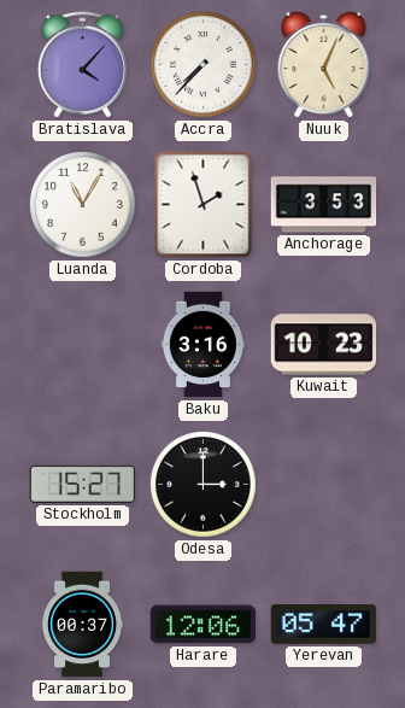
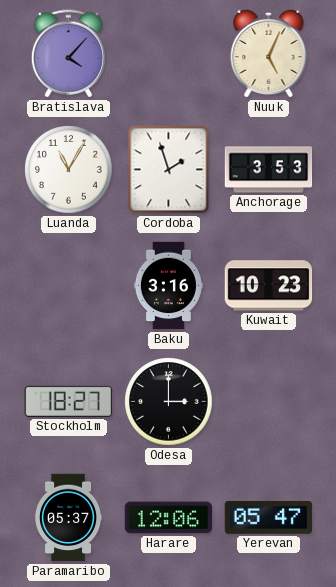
Accra: 7:37 -> none
Stockholm: 15:27 -> 18:27
Paramaribo: 00:37 -> 05:37
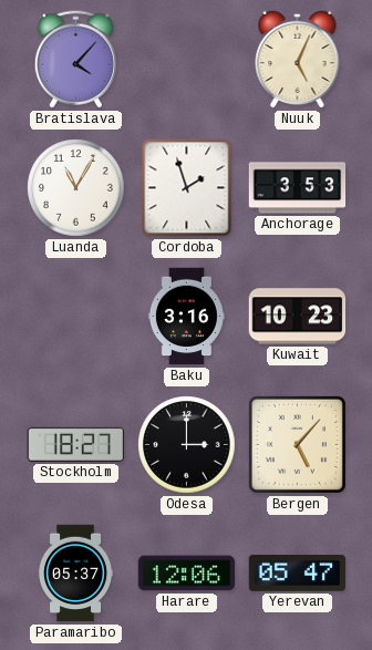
Bergen: none -> 5:07
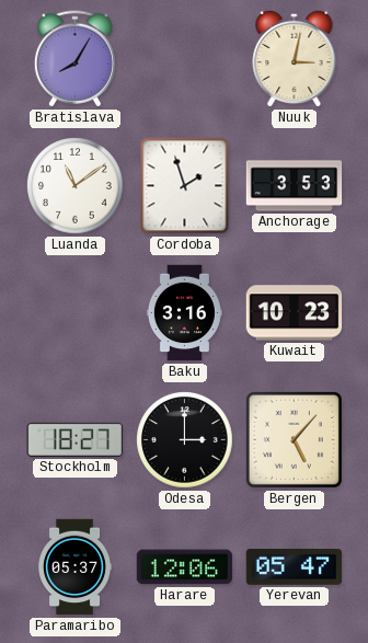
Bratislava: 4:07 -> 8:05
Nuuk: 5:04 -> 3:02
Luanda: 11:05 -> 11:09
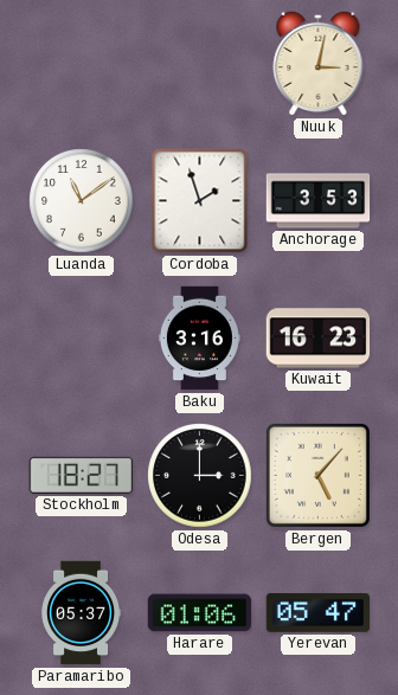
Bratislava: 8:05 -> none
Kuwait: 10:23 -> 16:23
Harare: 12:06 -> 01:06
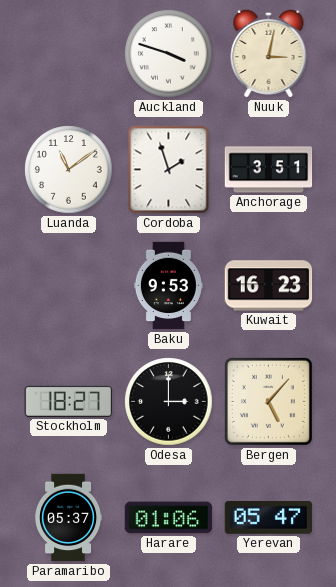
Auckland: none -> 3:48
Anchorage: 3:53 -> 3:51
Baku: 3:16 -> 9:53
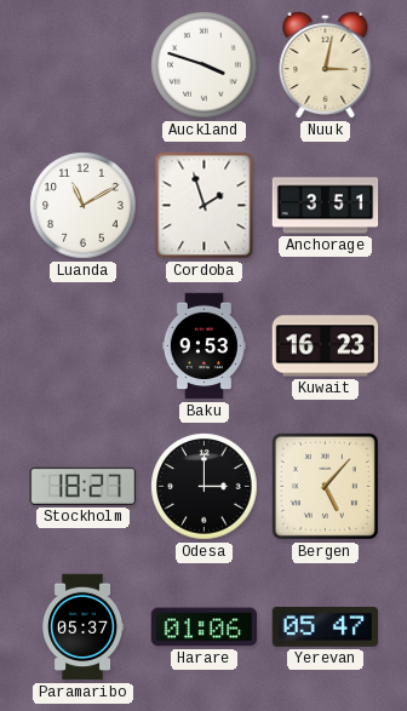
Luanda: 11:09 -> 11:10
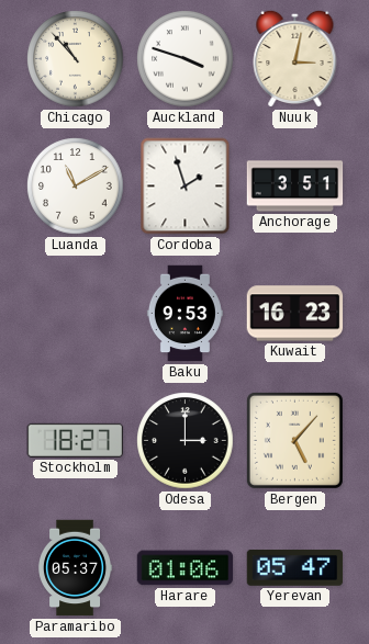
Chicago: none -> 10:53
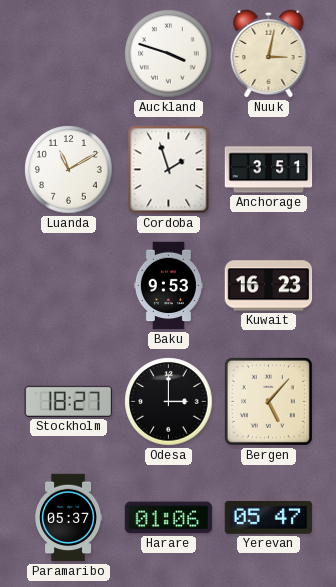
Chicago: 10:53 -> none
